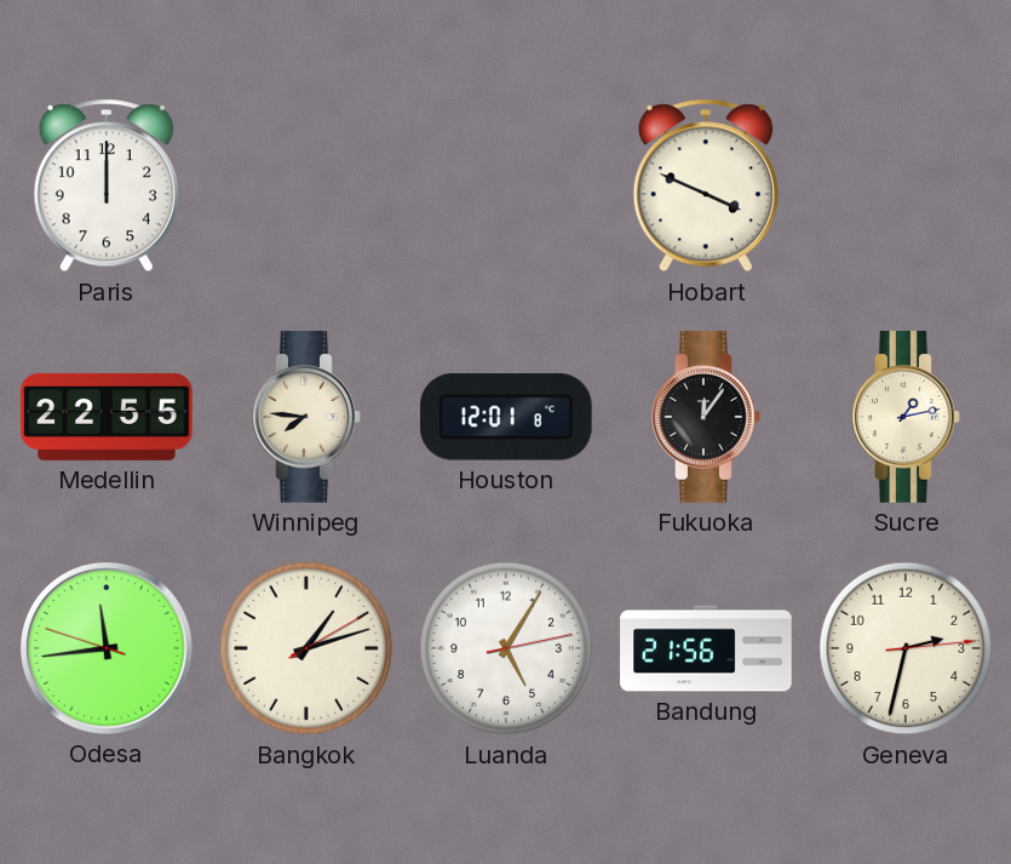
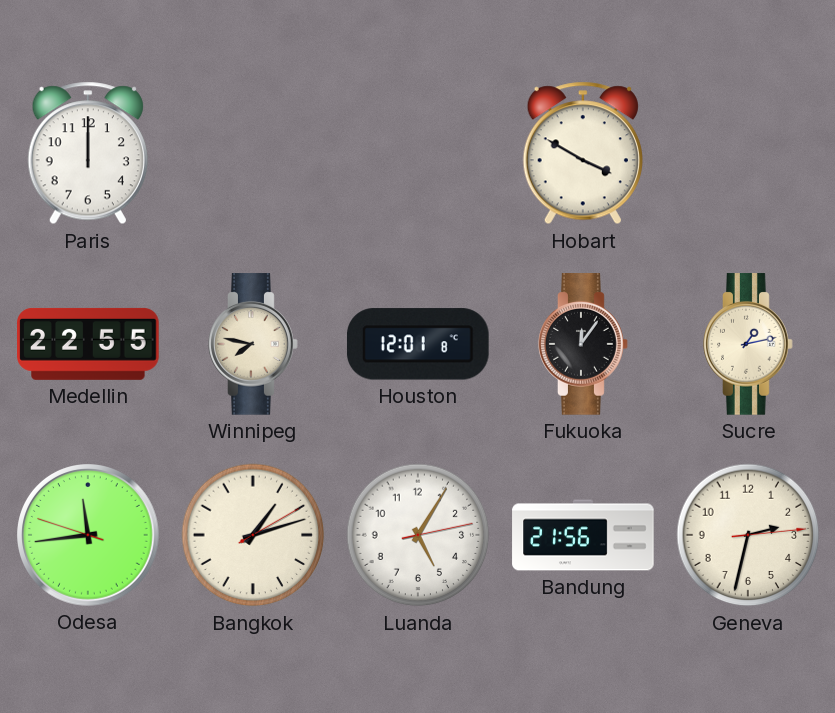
Hobart: 3:49 -> 3:50
Winnipeg: 7:46 -> 7:47
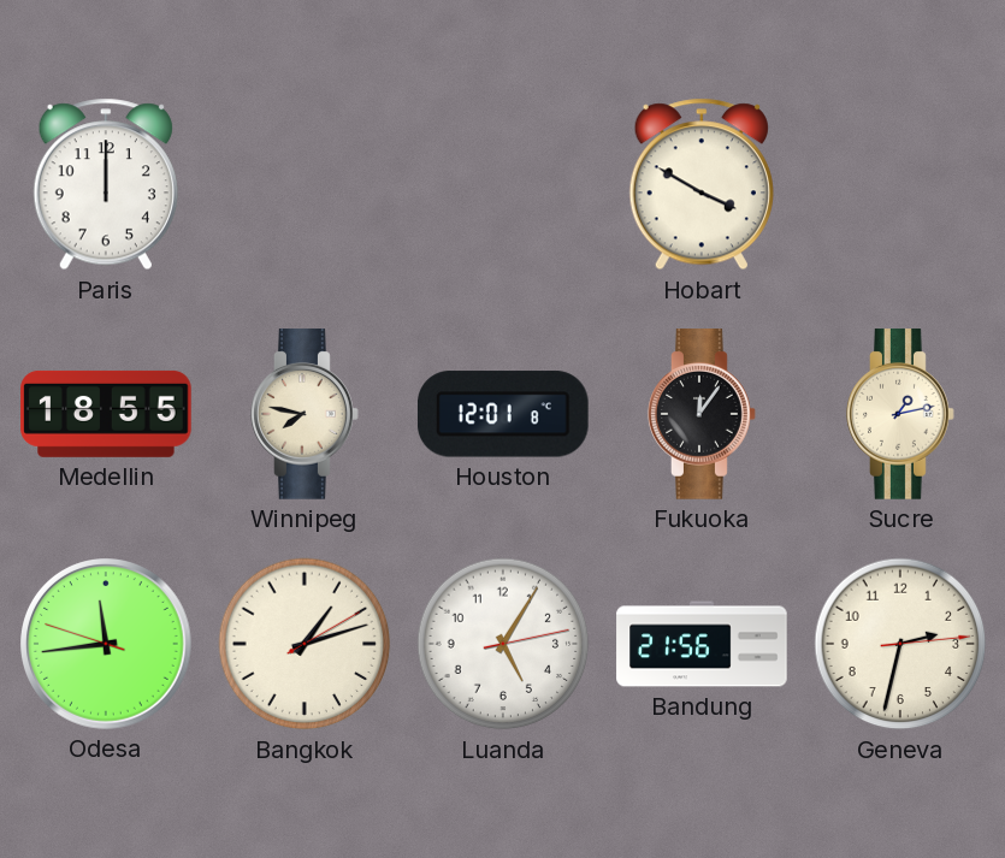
Medellin: 22:55 -> 18:55
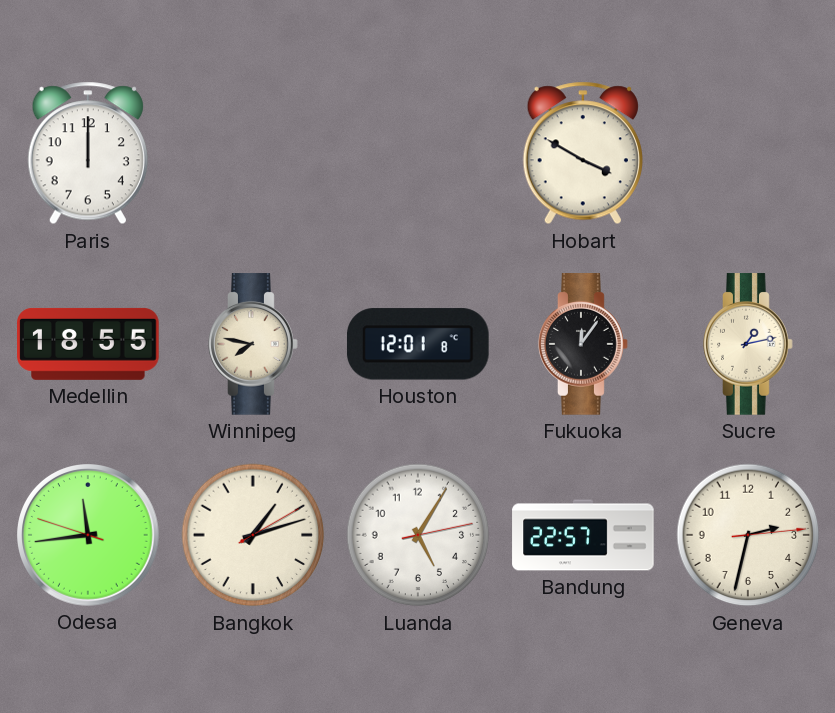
Bandung: 21:56 -> 22:57
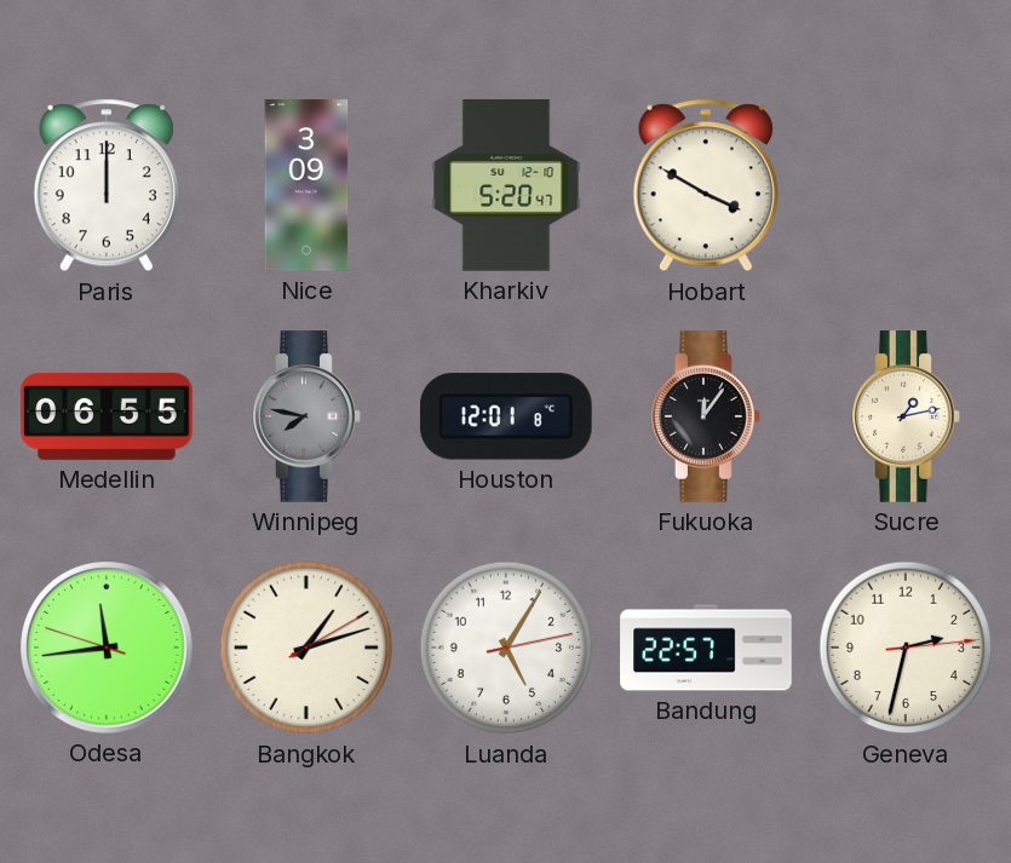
Nice: none -> 3:09
Kharkiv: none -> 5:20
Medellin: 18:55 -> 06:55
Winnipeg dial: cream -> grey
